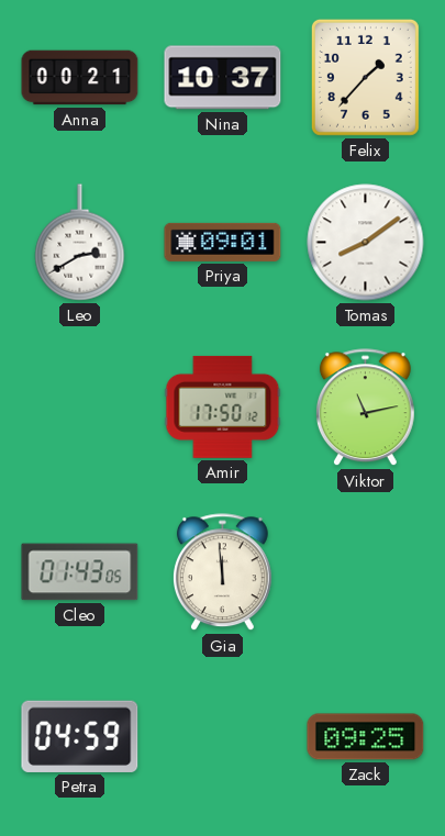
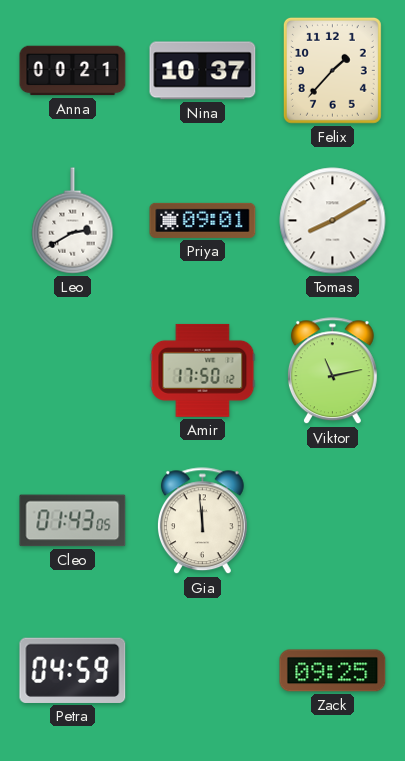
Tomas: 8:09 -> 8:10
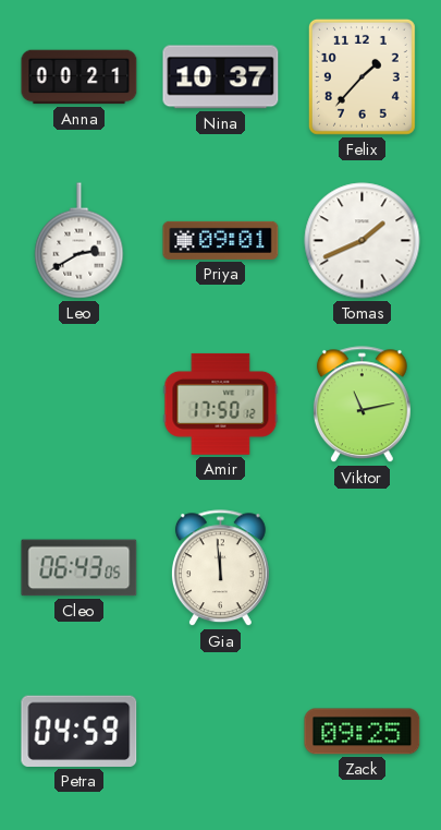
Tomas: 8:10 -> 1:41
Cleo: 01:43 -> 06:43
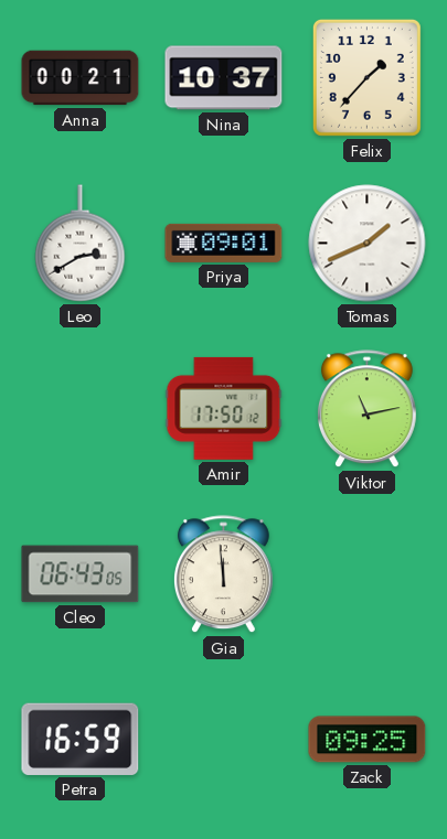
Petra: 04:59 -> 16:59
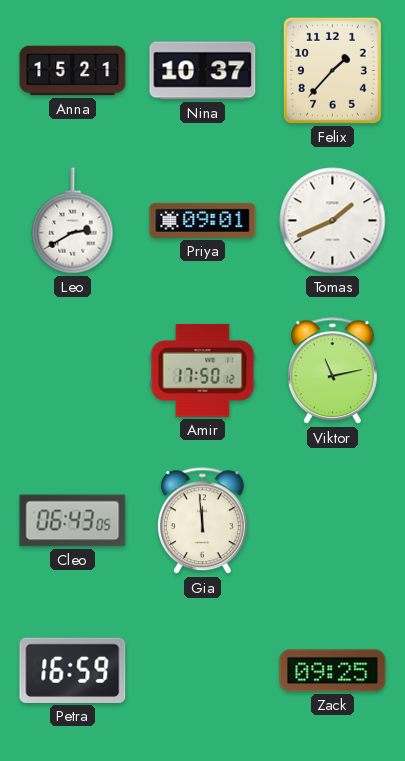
Anna: 00:21 -> 15:21
